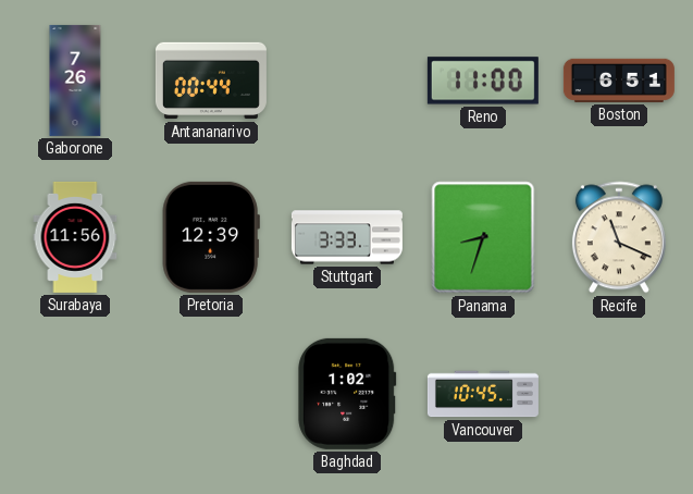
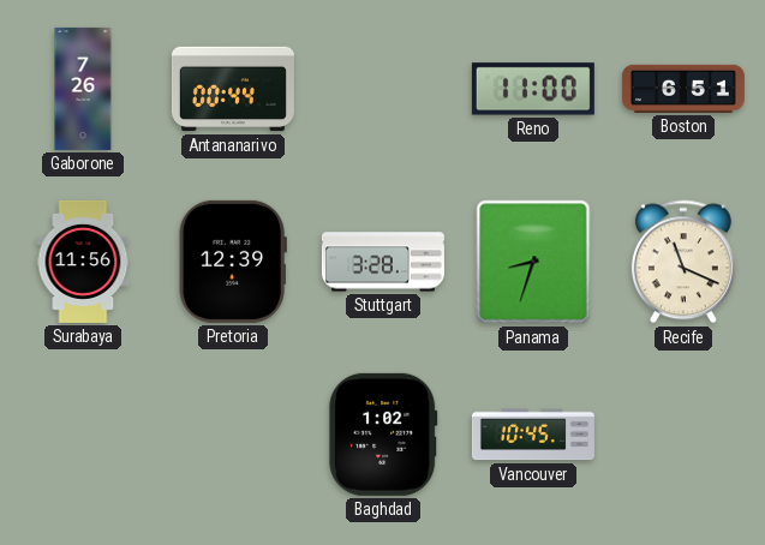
Stuttgart: 3:33 -> 3:28
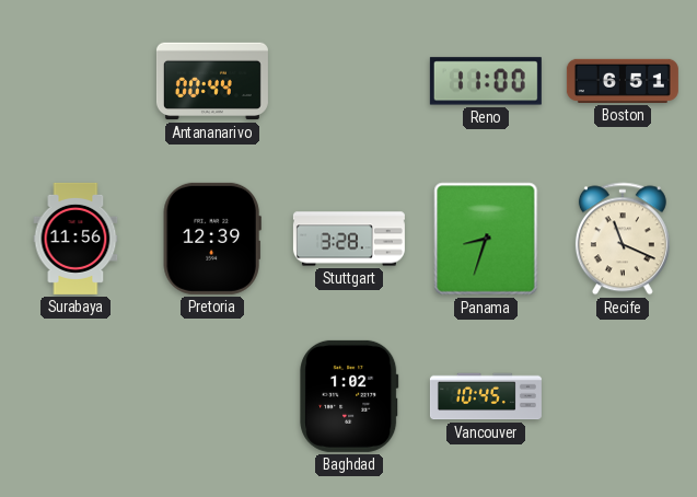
Gaborone: 7:26 -> none
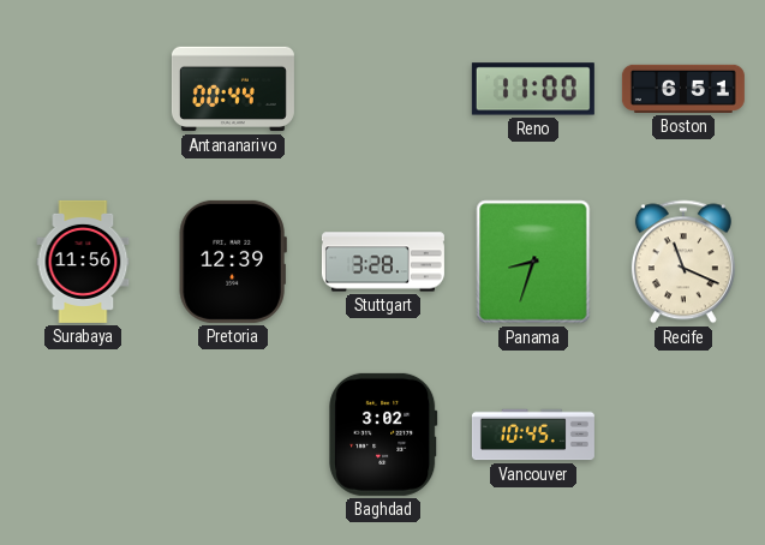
Baghdad: 1:02 -> 3:02
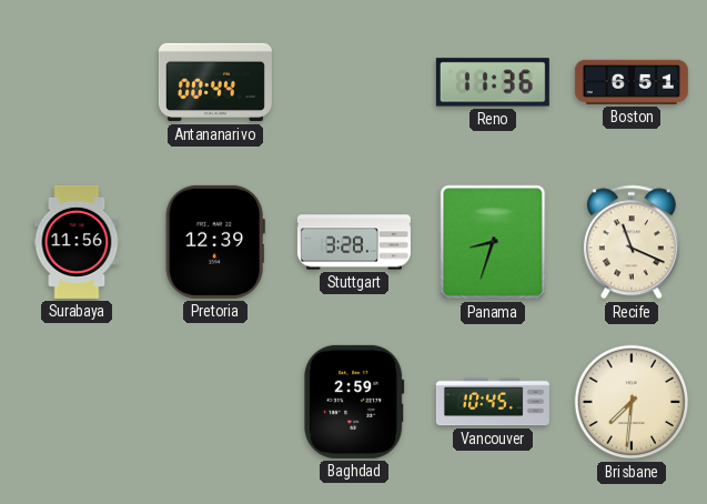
Reno: 11:00 -> 11:36
Baghdad: 3:02 -> 2:59
Brisbane: none -> 7:31
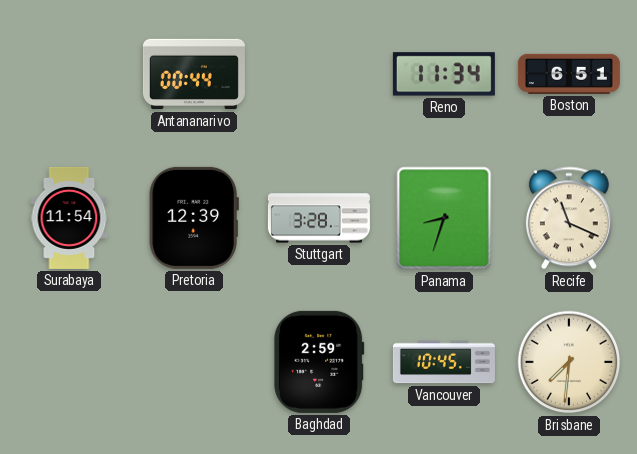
Reno: 11:36 -> 11:34
Surabaya: 11:56 -> 11:54
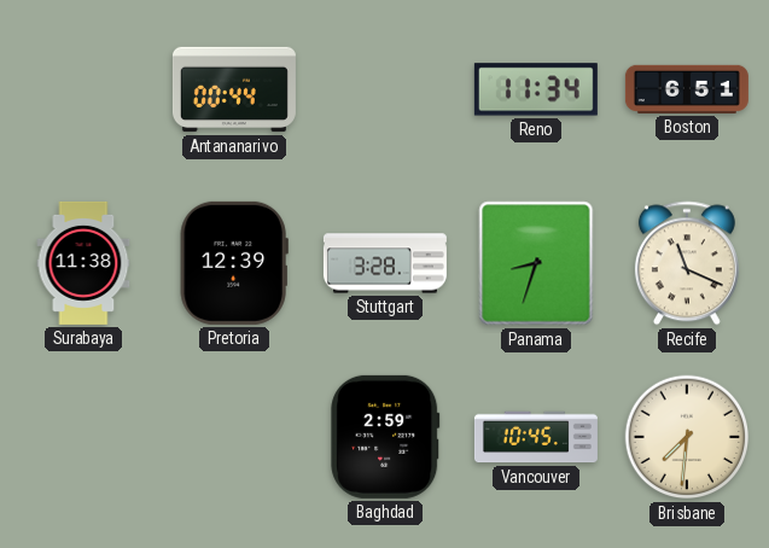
Surabaya: 11:54 -> 11:38
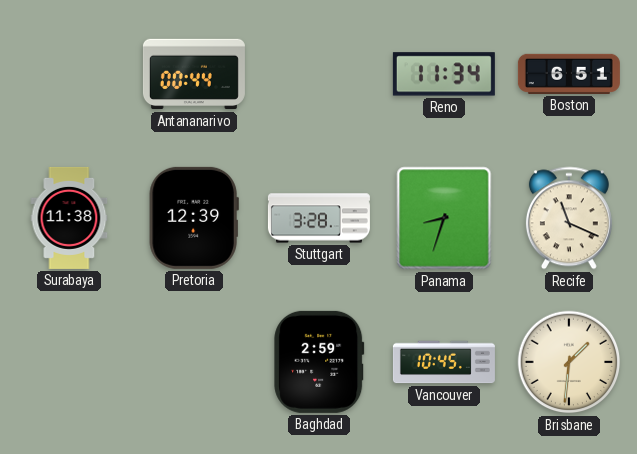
Brisbane: 7:31 -> 1:31
